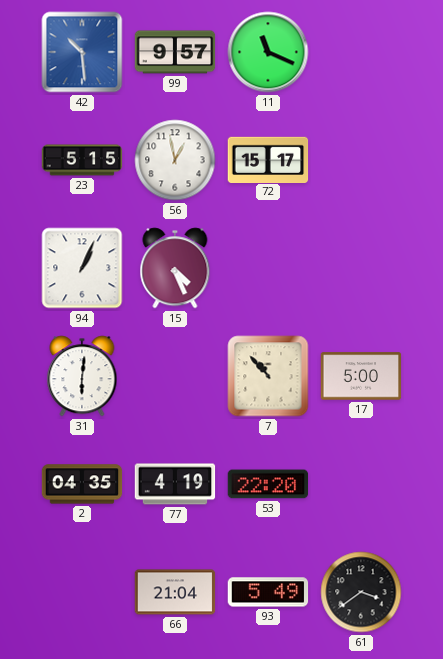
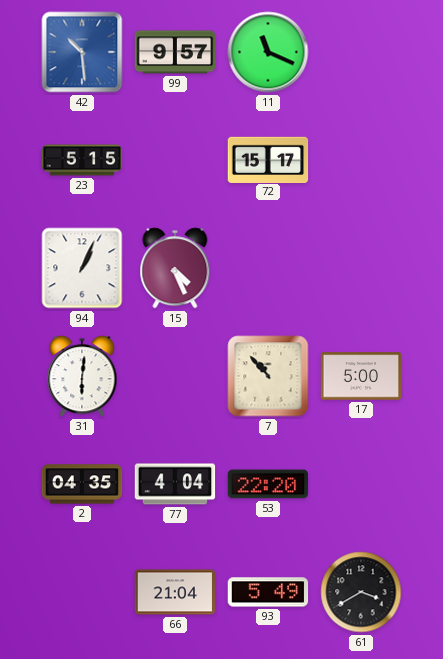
56: 12:58 -> none
77: 4:19 -> 4:04
61: 3:39 -> 3:40
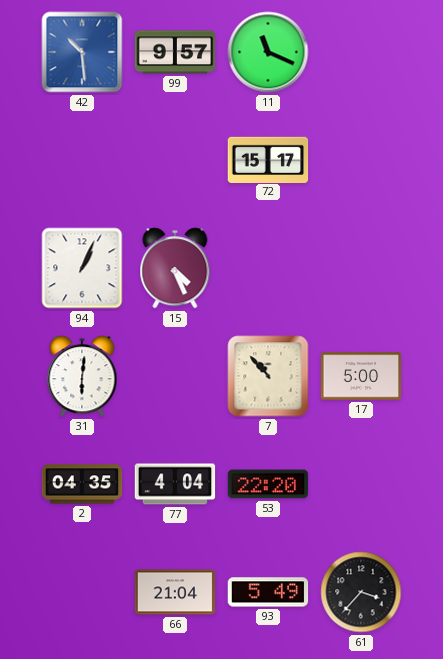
23: 5:15 -> none
61: 3:40 -> 3:37
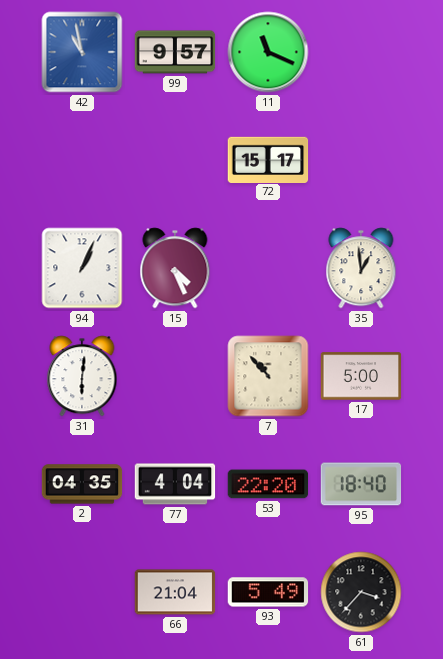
42: 10:29 -> 10:58
35: none -> 12:59
95: none -> 18:40
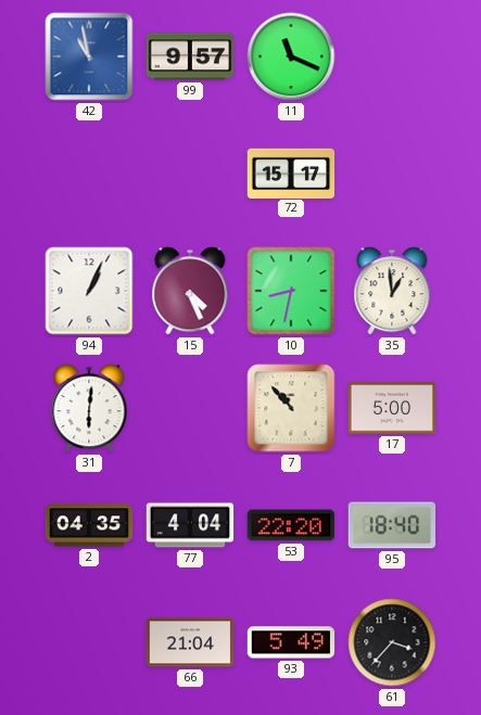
10: none -> 8:32
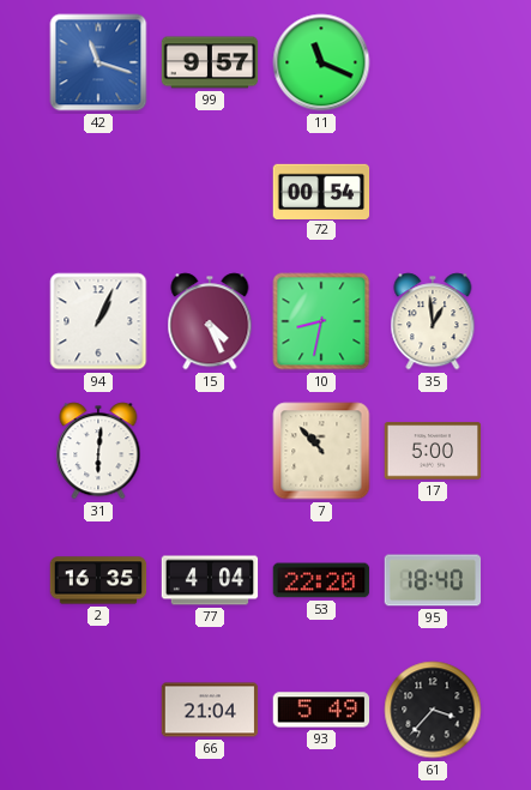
42: 10:58 -> 11:18
72: 15:17 -> 00:54
2: 04:35 -> 16:35
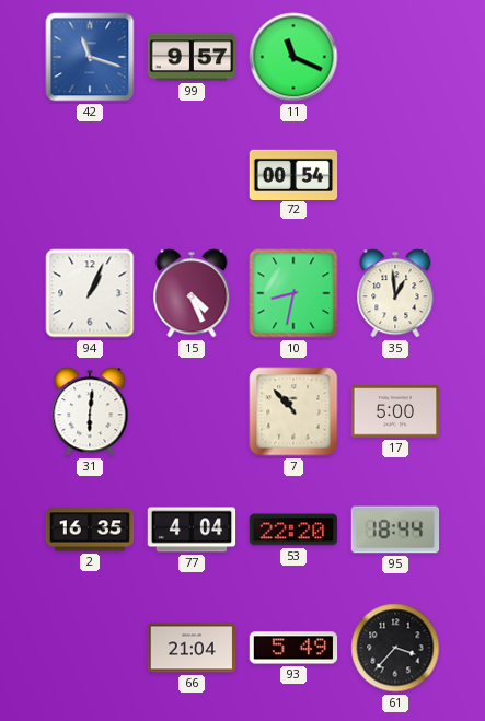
95: 18:40 -> 18:44
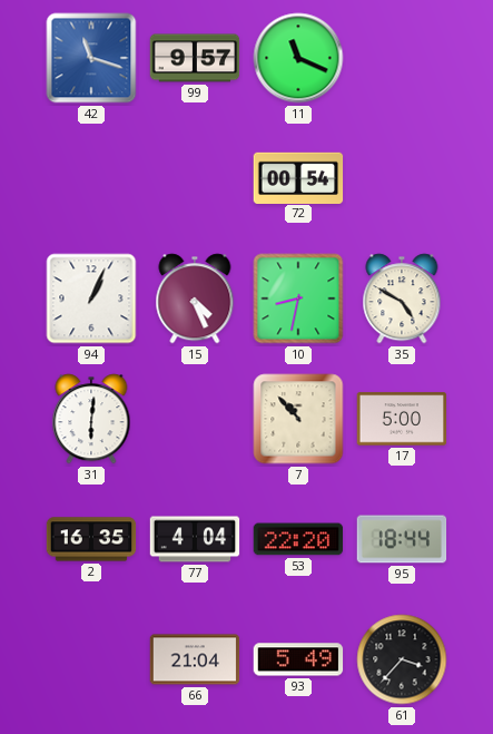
35: 12:59 -> 4:50
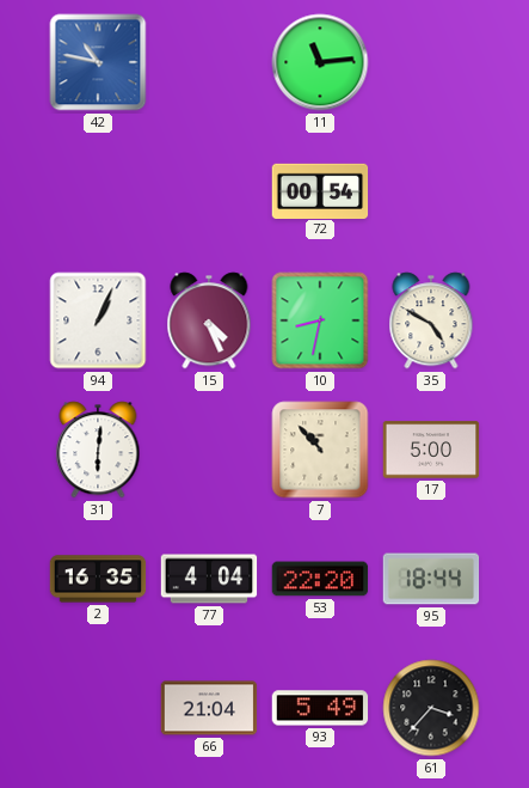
42: 11:18 -> 10:47
99: 9:57 -> none
11: 11:19 -> 11:14
